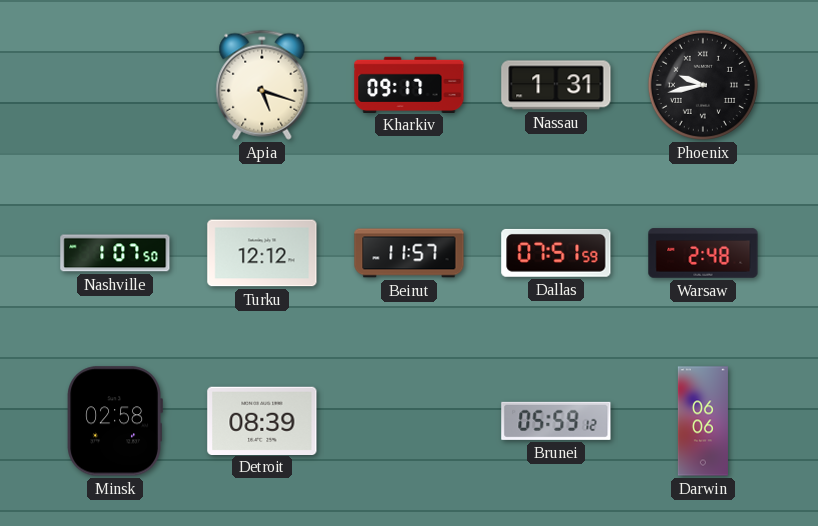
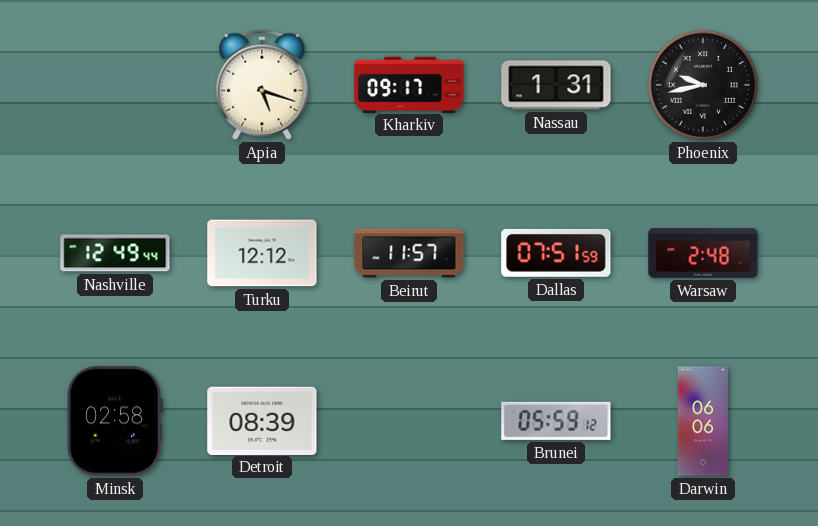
Nashville: 1:07 -> 12:49
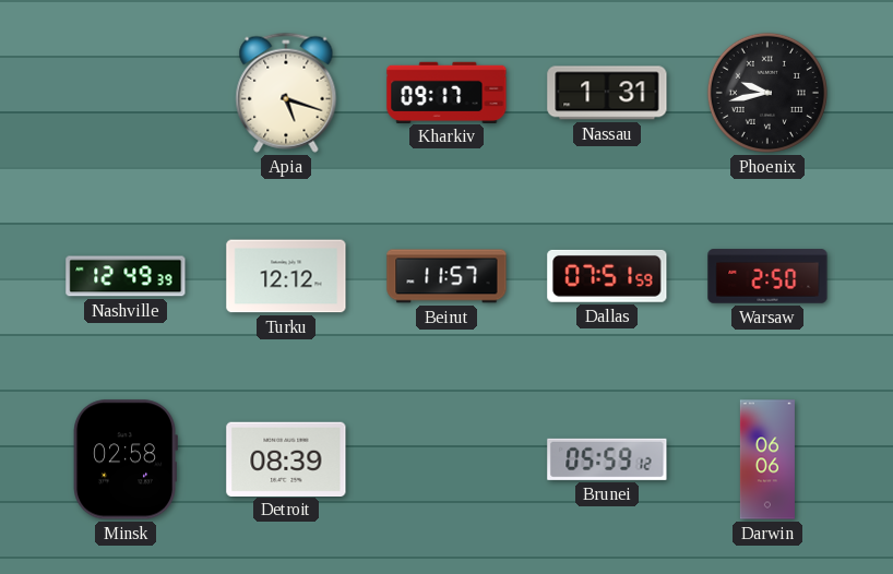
Nashville: 12:49:44 -> 12:49:39
Warsaw: 2:48 -> 2:50
